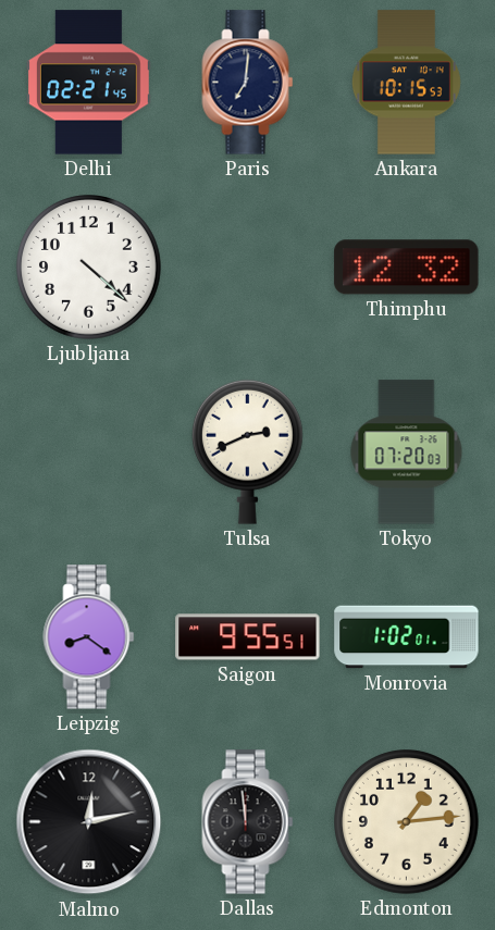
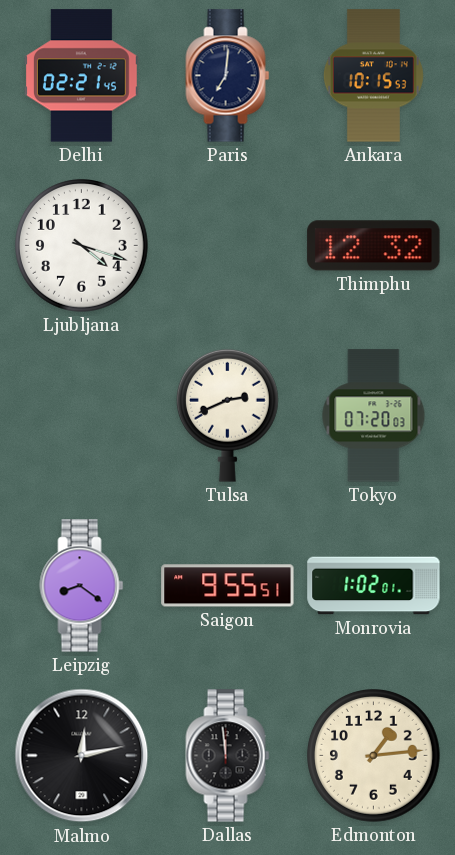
Ljubljana: 4:22 -> 4:18
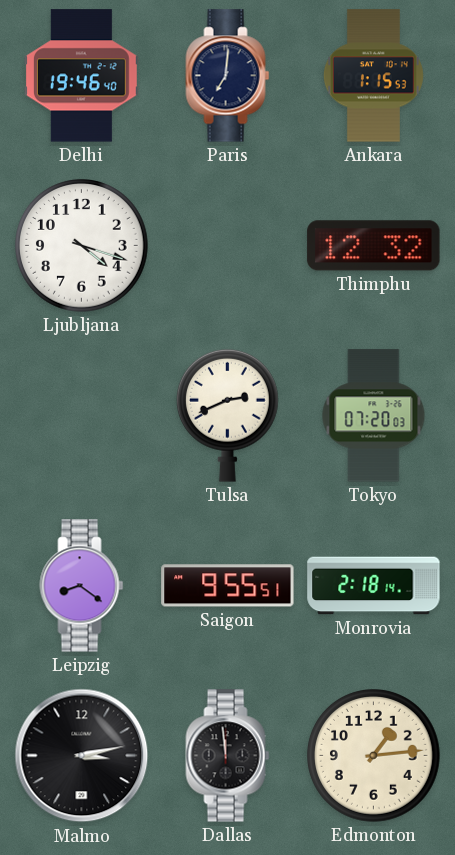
Delhi: 02:21 -> 19:46
Ankara: 10:15 -> 1:15
Monrovia: 1:02 -> 2:18
Malmo: 12:13 -> 3:13
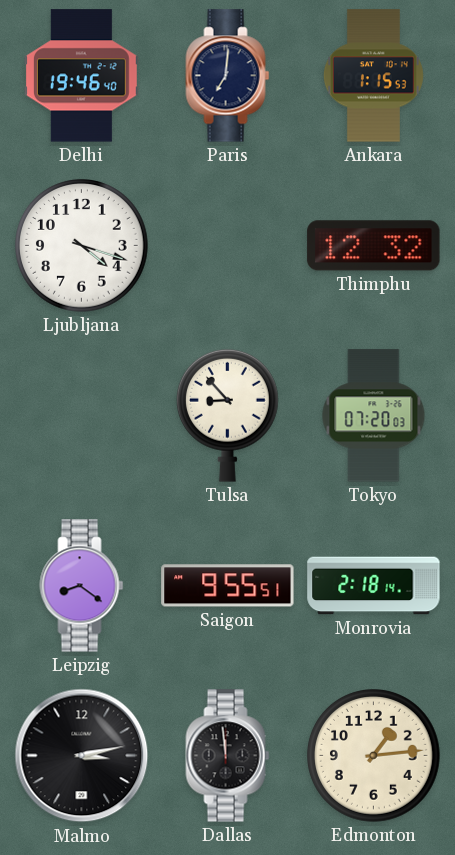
Tulsa: 2:41 -> 8:53
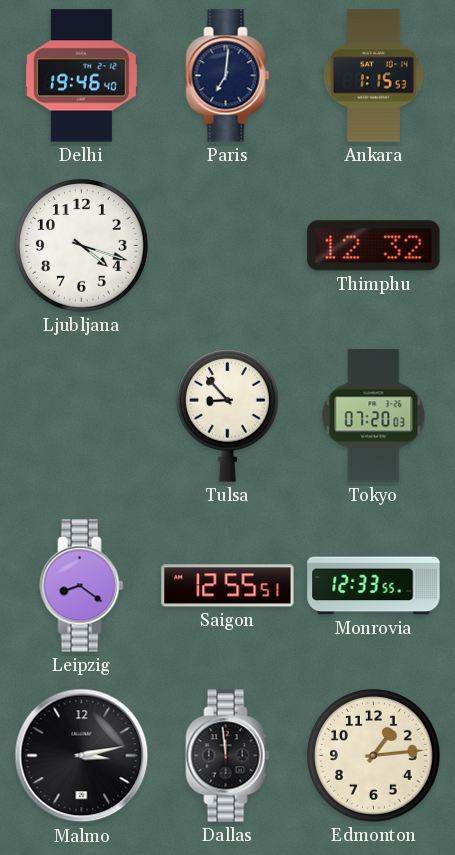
Saigon: 9:55 -> 12:55
Monrovia: 2:18 -> 12:33
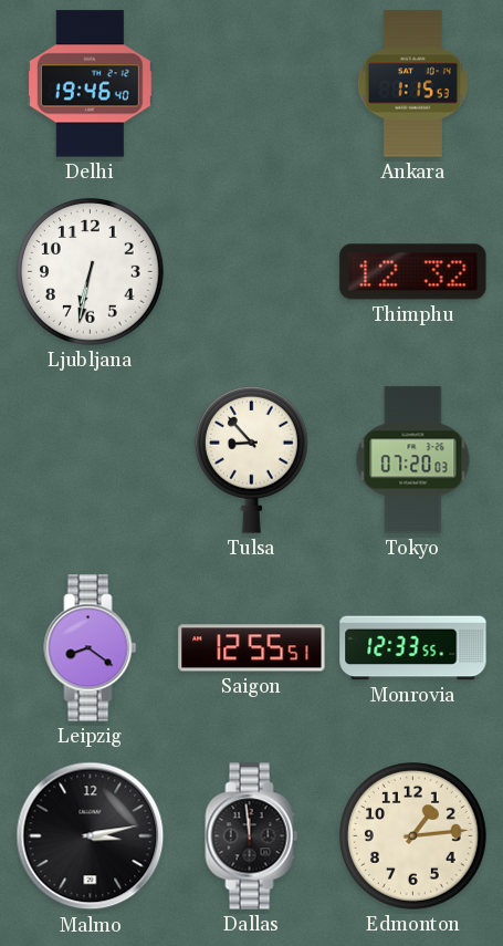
Paris: 7:01 -> none
Ljubljana: 4:18 -> 6:32
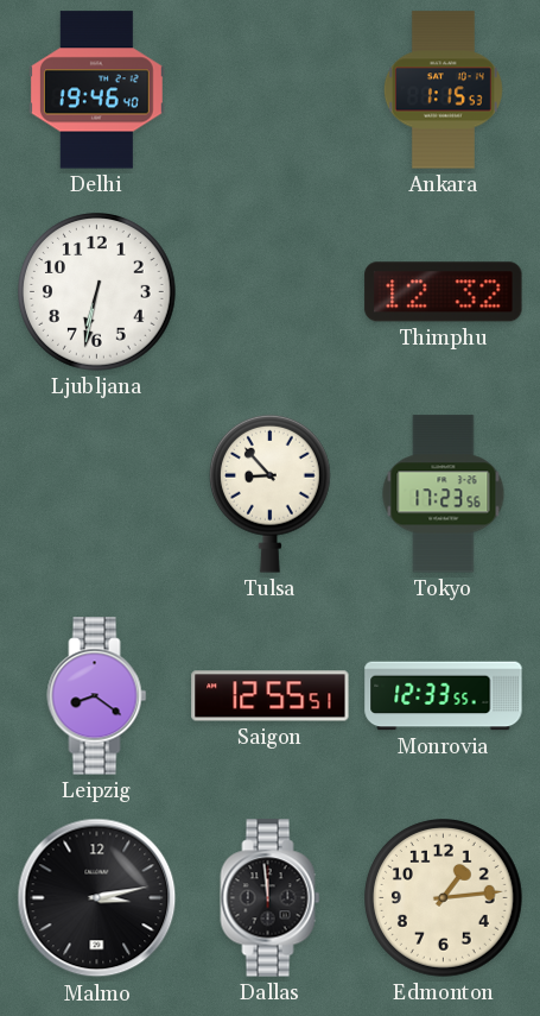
Tokyo: 07:20 -> 17:23
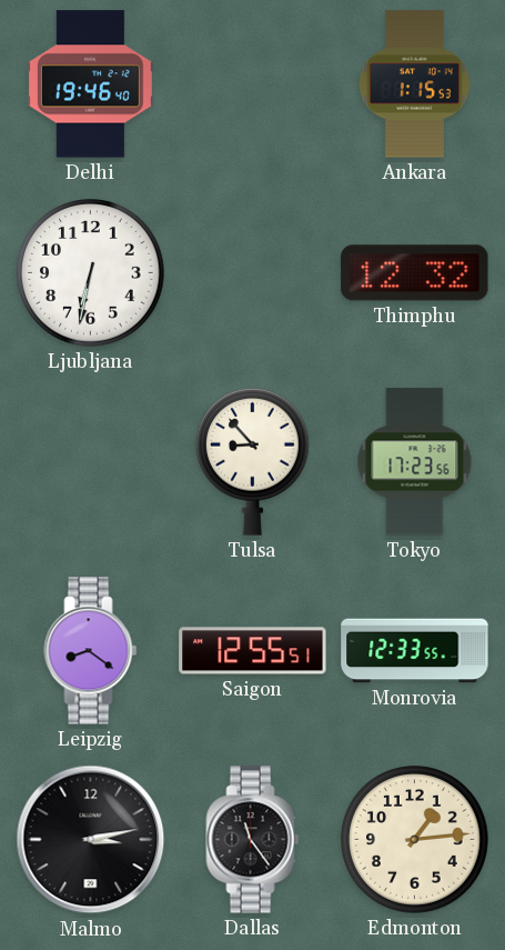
Dallas: 11:59 -> 11:24
